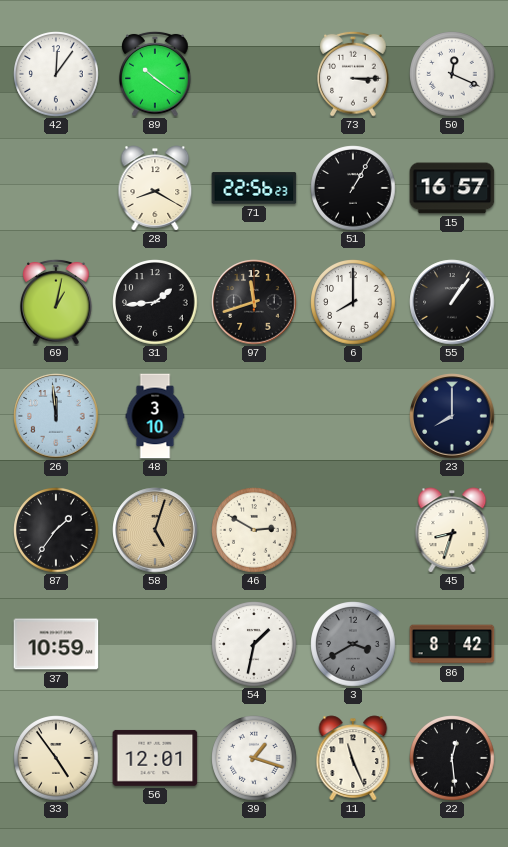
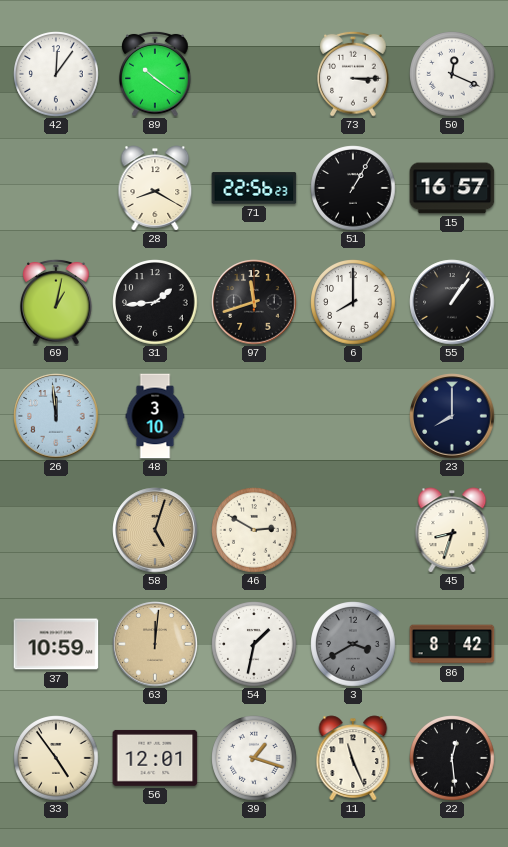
87: 1:36 -> none
63: none -> 12:01
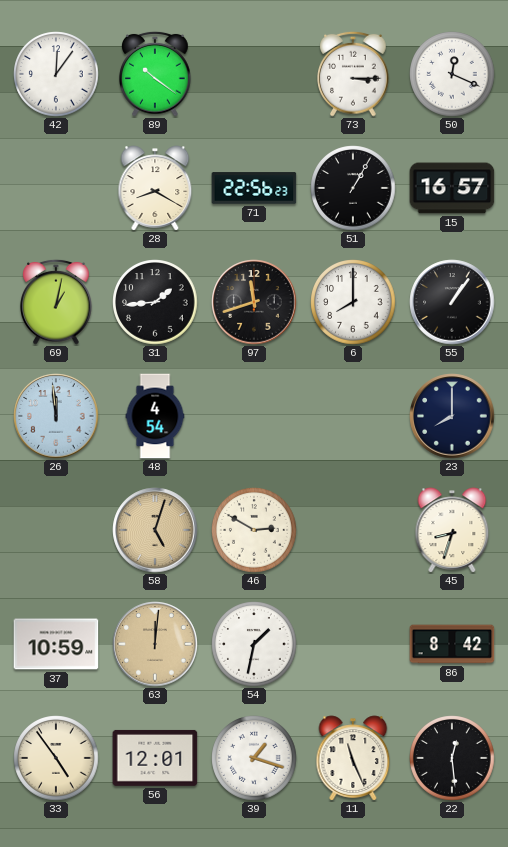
48: 3:10 -> 4:54
3: 3:40 -> none
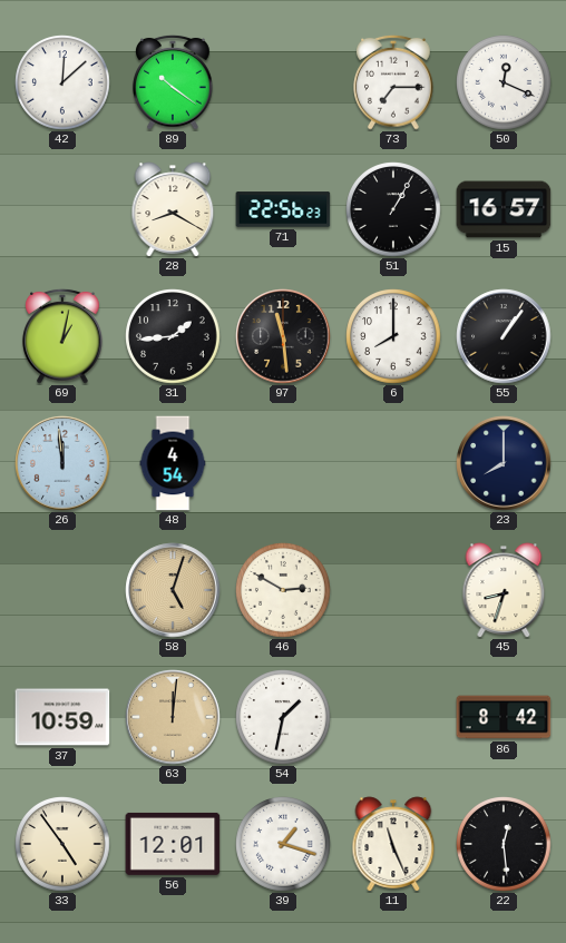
42: 12:06 -> 12:08
73: 3:15 -> 7:15
97: 11:42 -> 11:29
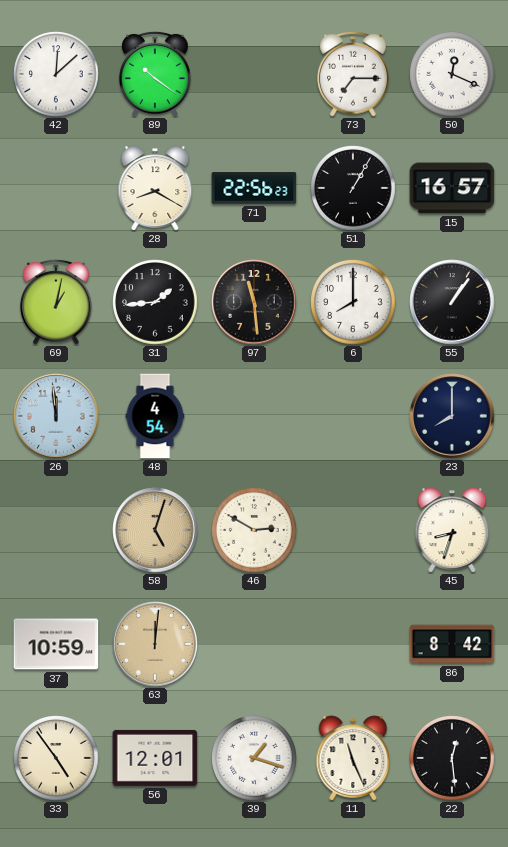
54: 1:32 -> none
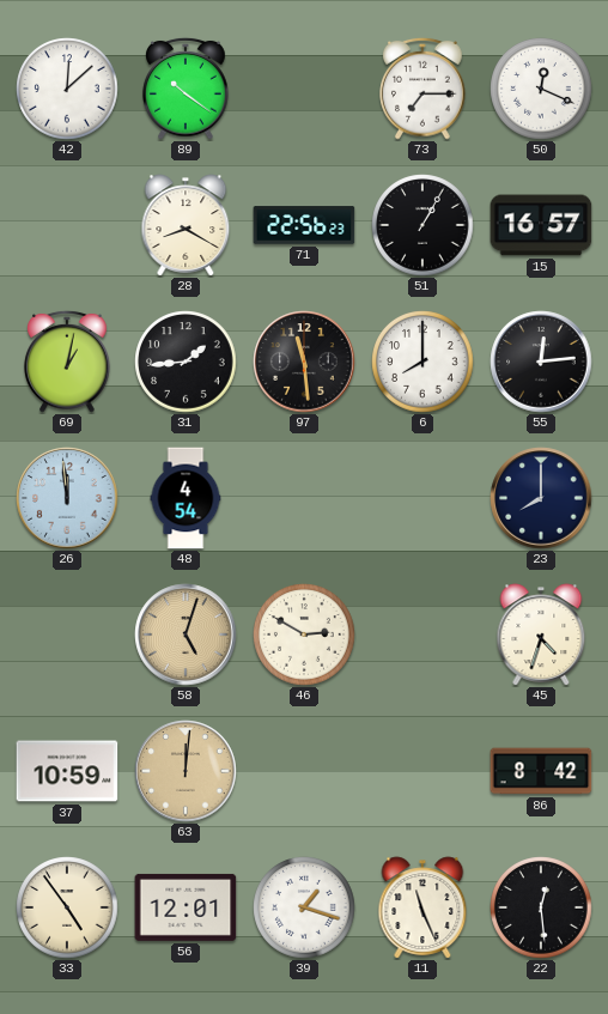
55: 1:06 -> 12:14
45: 8:33 -> 4:33
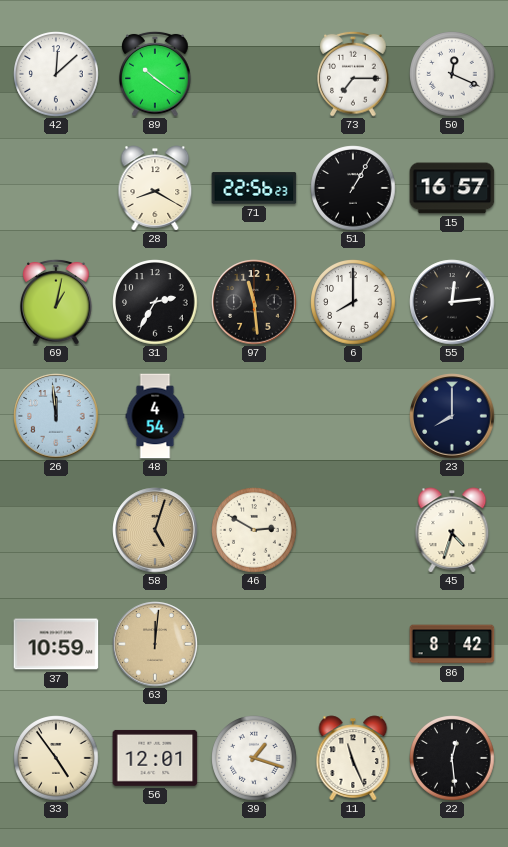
31: 1:44 -> 2:35
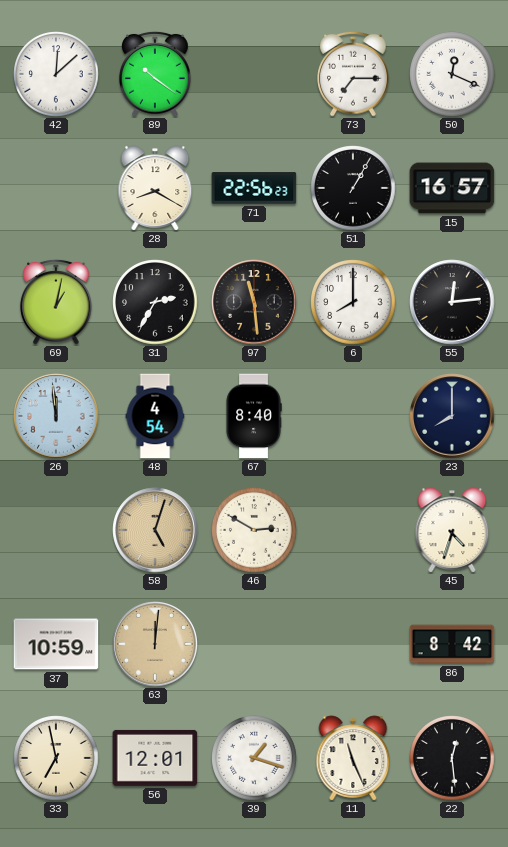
67: none -> 8:40
33: 4:54 -> 6:58
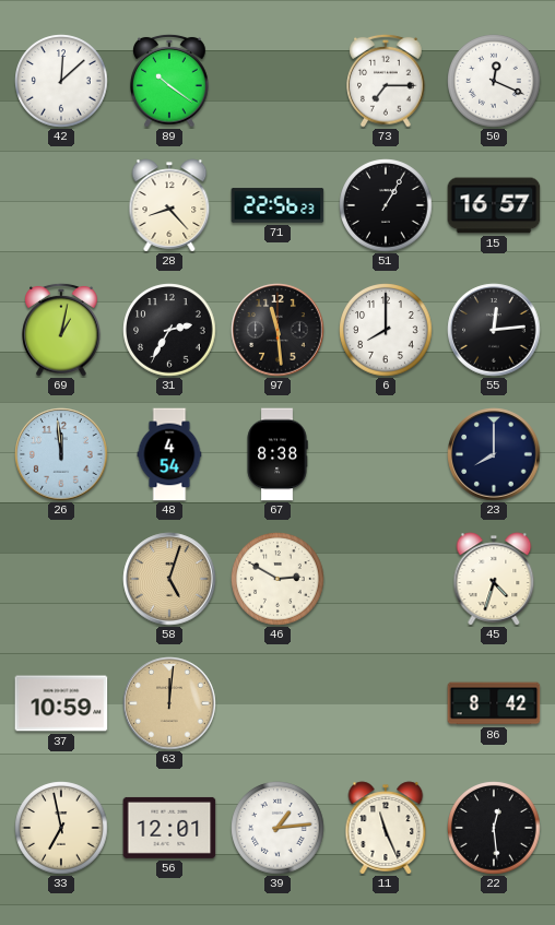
28: 8:20 -> 8:23
67: 8:40 -> 8:38
39: 1:18 -> 1:14
